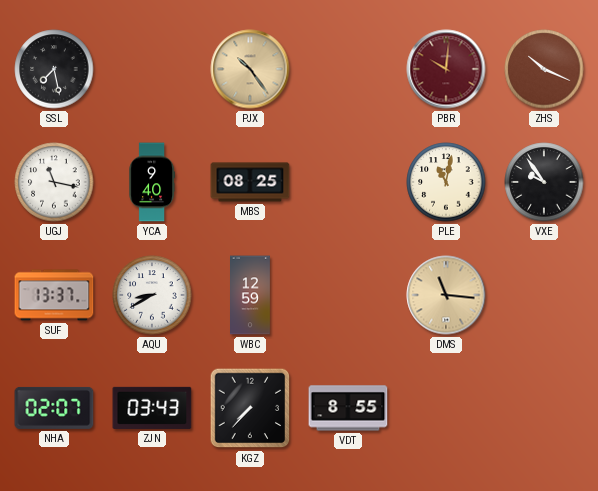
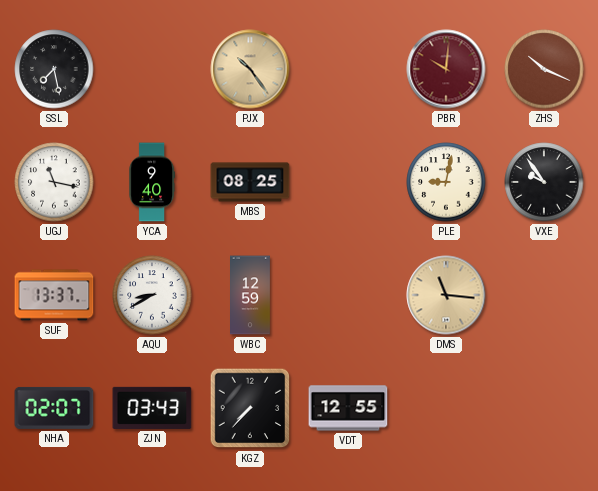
PLE: 11:02 -> 9:02
VDT: 8:55 -> 12:55
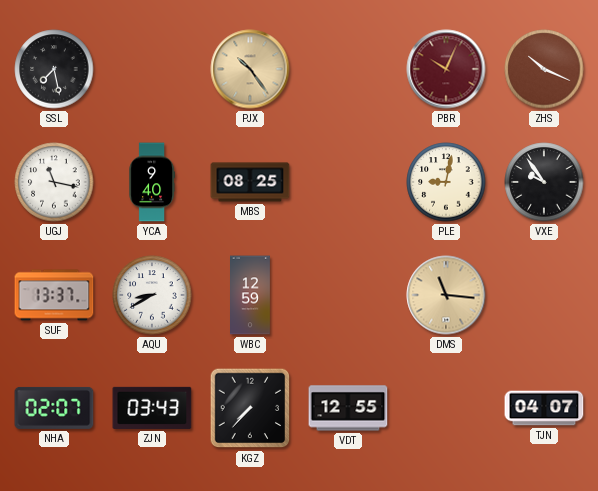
PBR: 10:01 -> 10:04
TJN: none -> 04:07
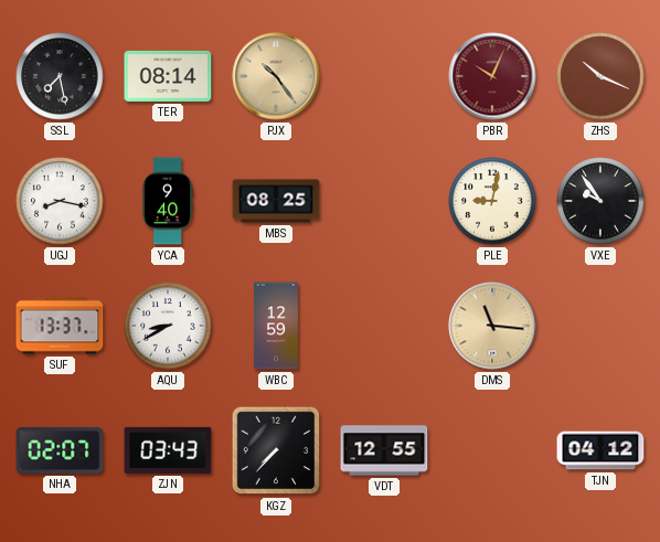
TER: none -> 08:14
UGJ: 11:17 -> 8:17
TJN: 04:07 -> 04:12
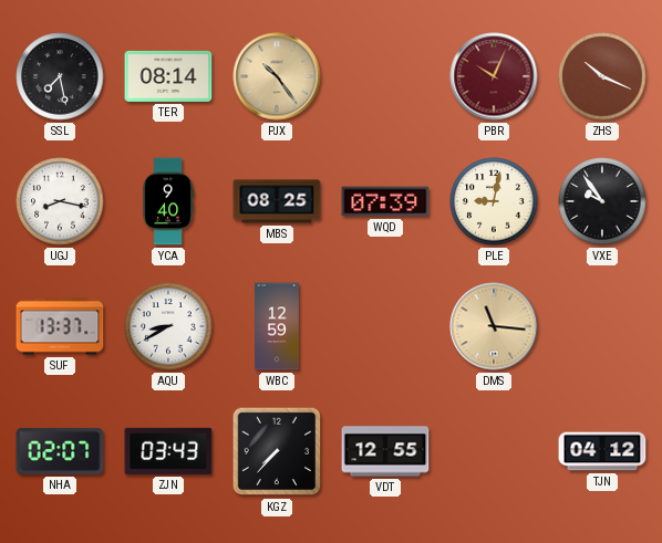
WQD: none -> 07:39
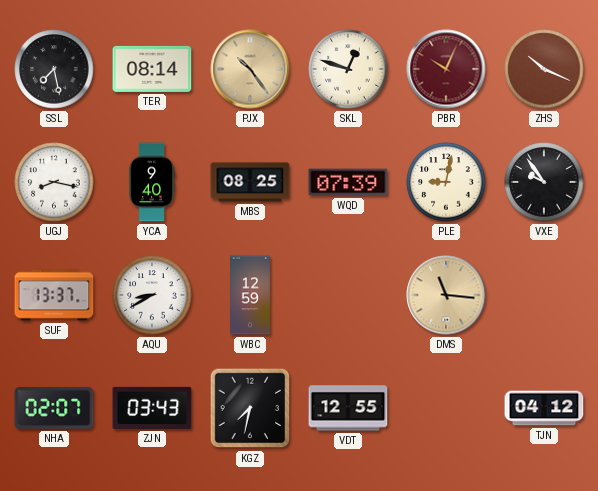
SKL: none -> 12:48
KGZ: 7:37 -> 7:32
